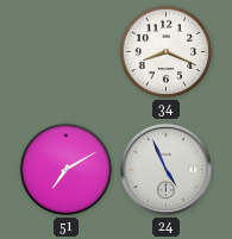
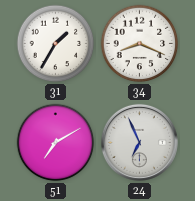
31: none -> 1:35
24: 4:56 -> 6:56
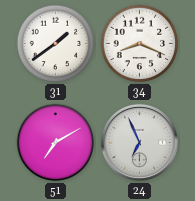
31: 1:35 -> 1:39
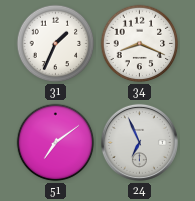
31: 1:39 -> 1:34
51: 7:10 -> 7:09
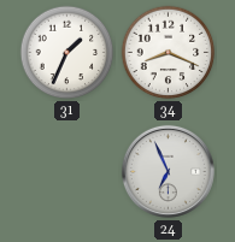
51: 7:09 -> none
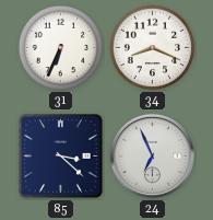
31: 1:34 -> 6:34
85: none -> 3:22
